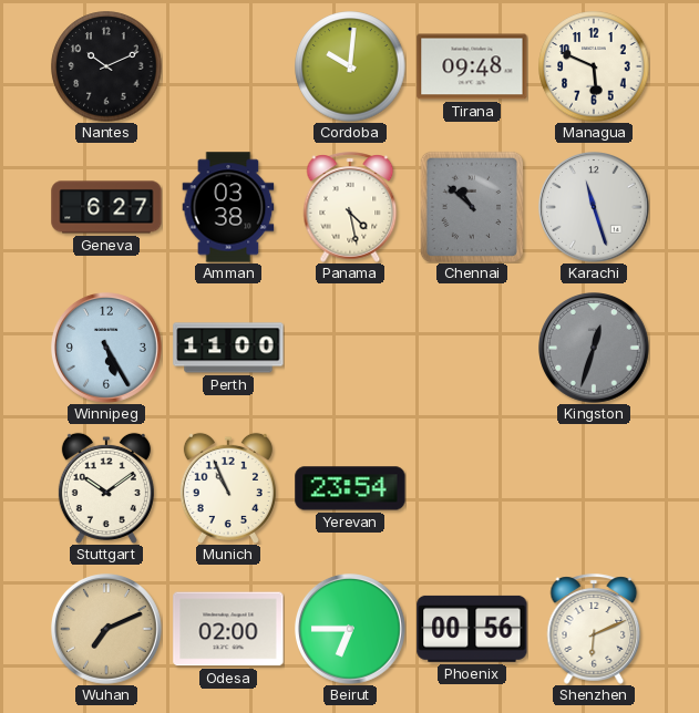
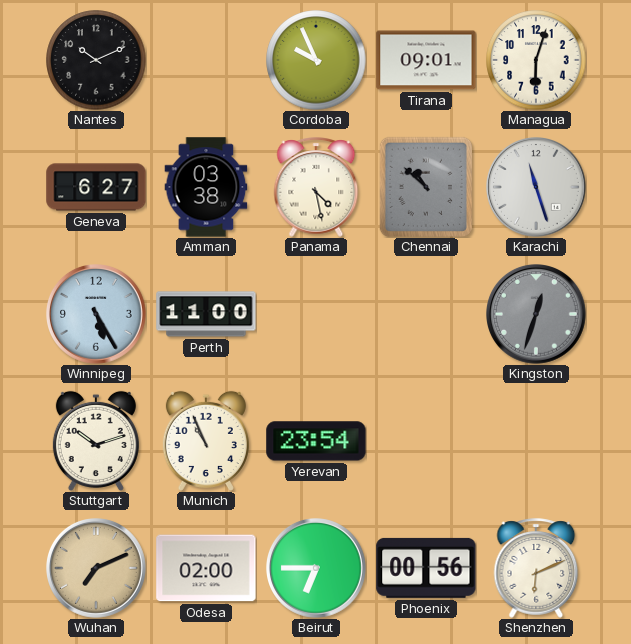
Cordoba: 10:01 -> 9:56
Tirana: 09:48 -> 09:01
Managua: 5:49 -> 6:03
Stuttgart: 10:09 -> 10:12
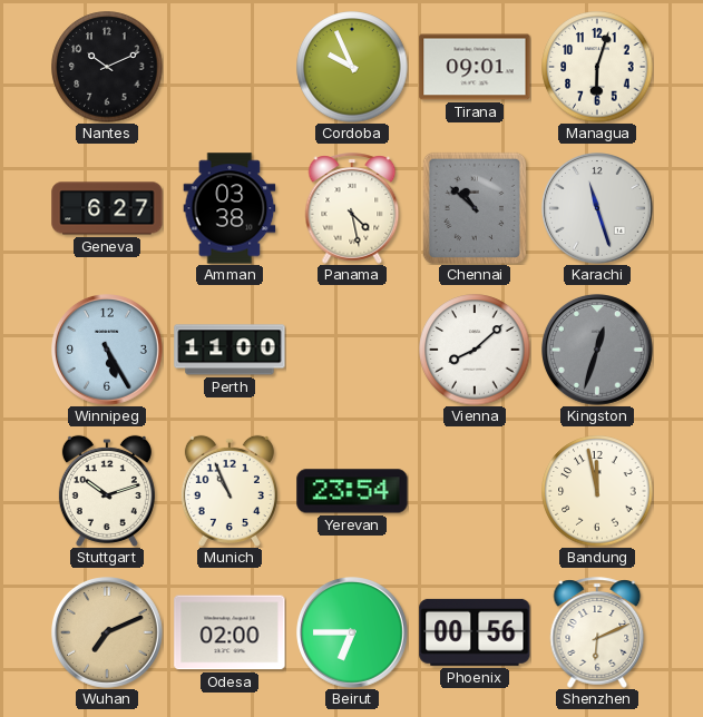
Vienna: none -> 8:08
Bandung: none -> 11:58
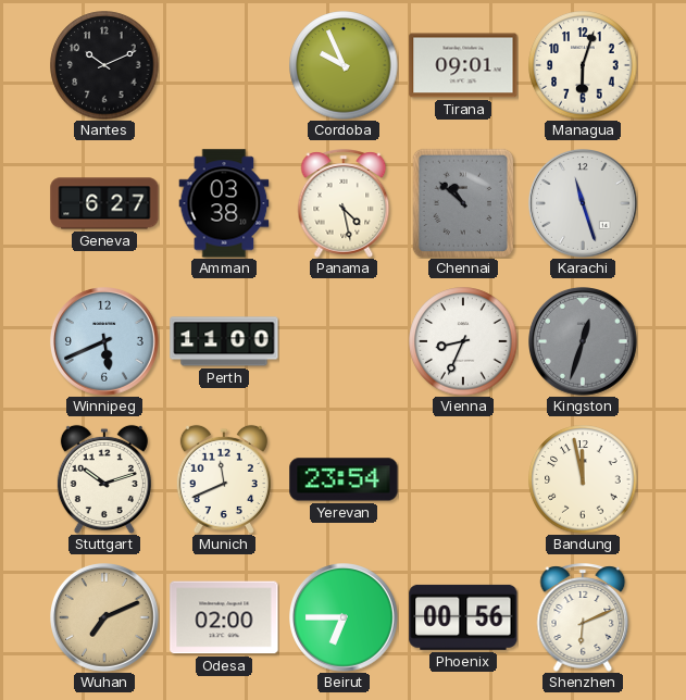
Winnipeg: 5:25 -> 5:41
Vienna: 8:08 -> 8:34
Munich: 10:56 -> 11:41
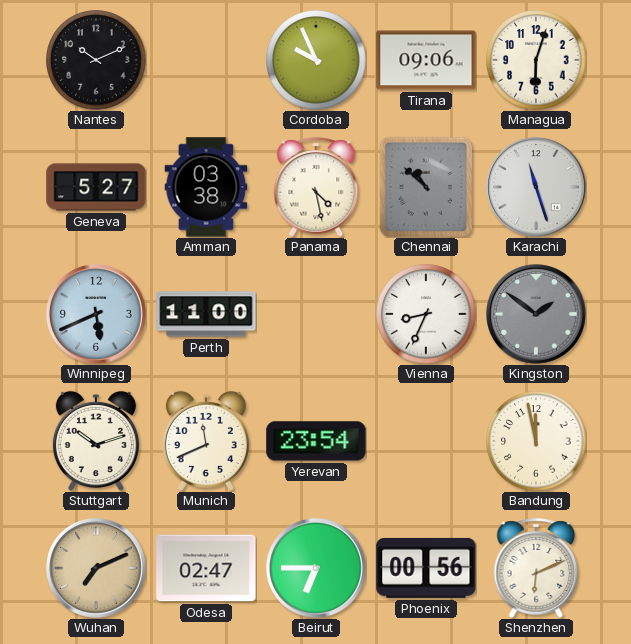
Tirana: 09:01 -> 09:06
Geneva: 6:27 -> 5:27
Kingston: 12:33 -> 1:51
Odesa: 02:00 -> 02:47
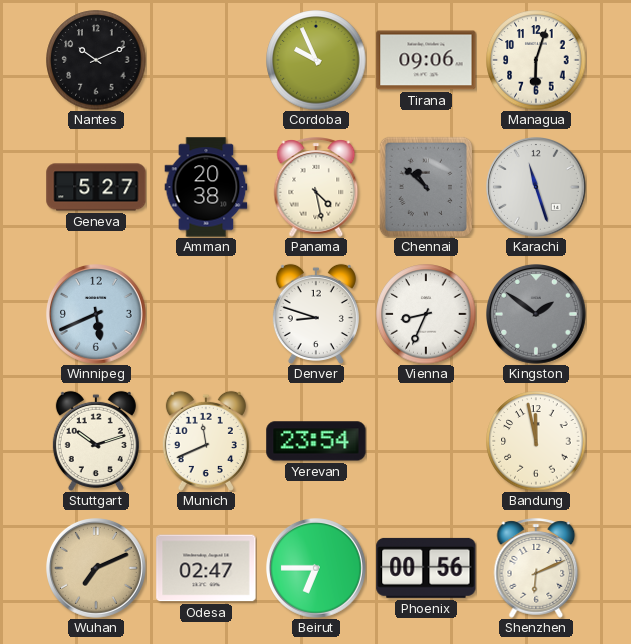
Amman: 03:38 -> 20:38
Perth: 11:00 -> none
Denver: none -> 8:48
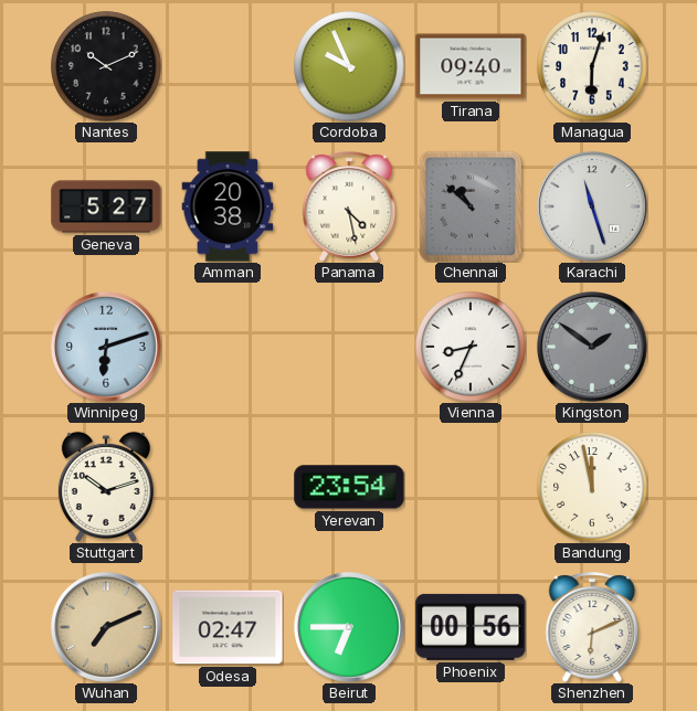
Tirana: 09:06 -> 09:40
Winnipeg: 5:41 -> 6:12
Denver: 8:48 -> none
Munich: 11:41 -> none
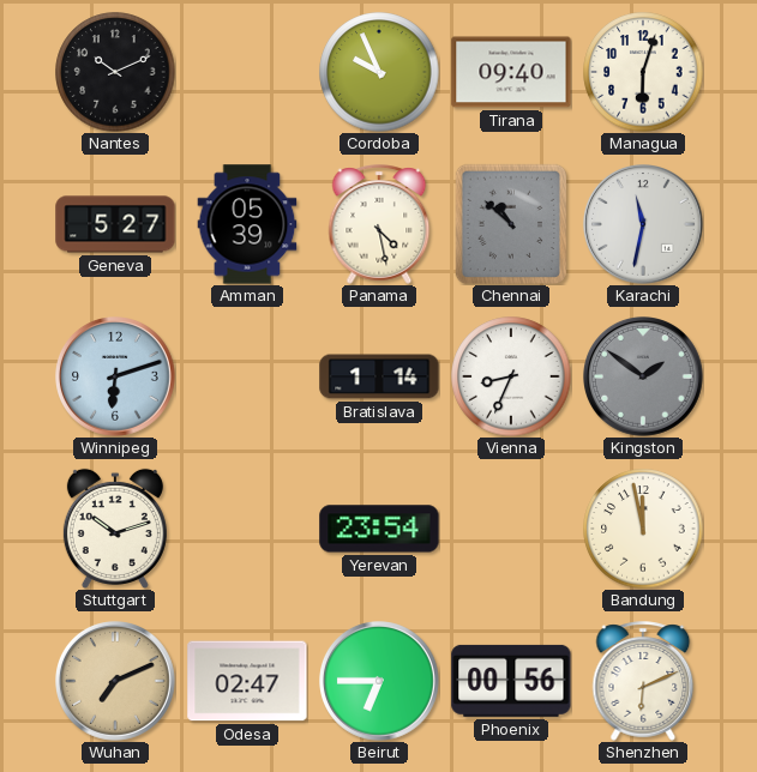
Amman: 20:38 -> 05:39
Karachi: 11:27 -> 11:32
Bratislava: none -> 1:14
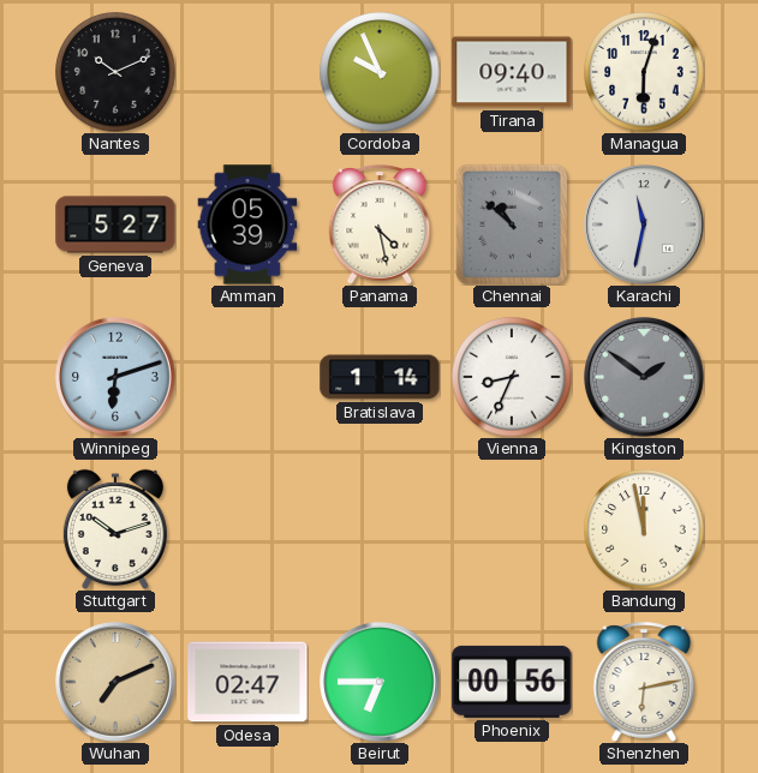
Yerevan: 23:54 -> none
Shenzhen: 6:11 -> 6:13
